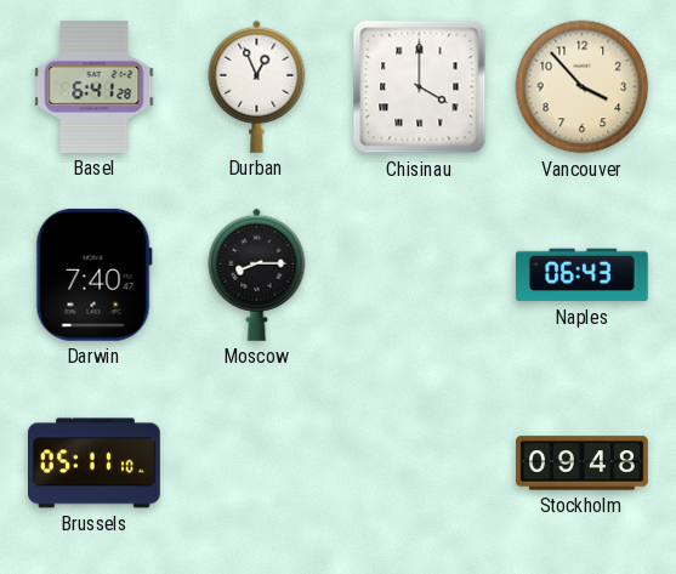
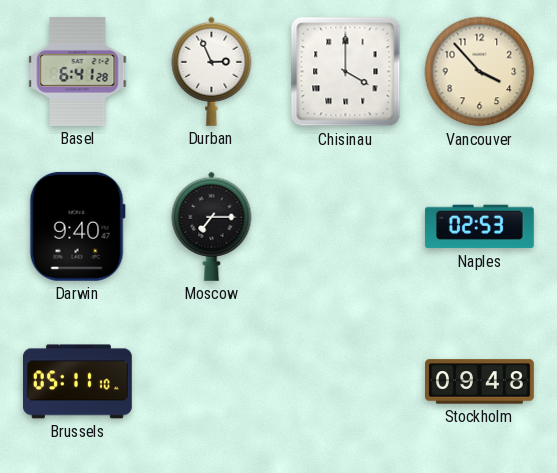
Durban: 12:56 -> 2:56
Darwin: 7:40 -> 9:40
Moscow: 8:15 -> 7:15
Naples: 06:43 -> 02:53
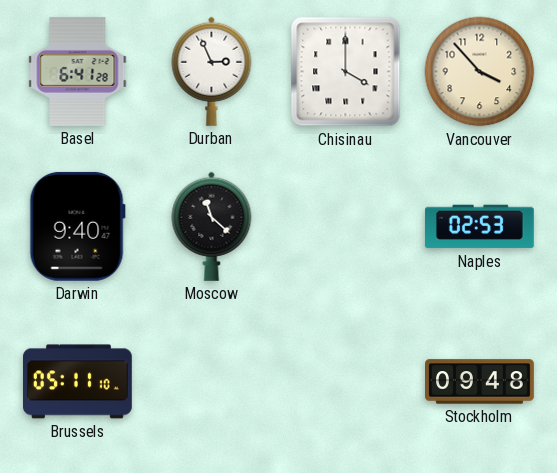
Moscow: 7:15 -> 11:22
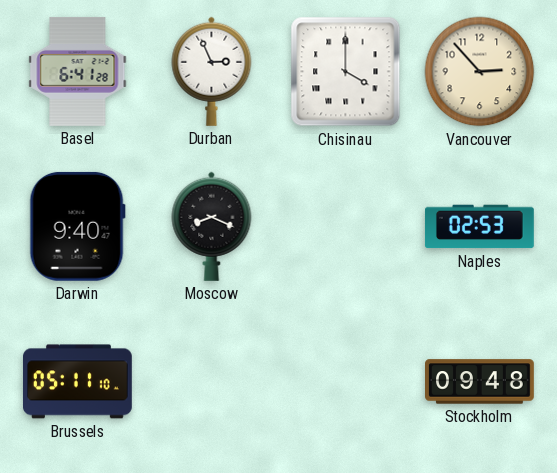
Vancouver: 3:53 -> 2:53
Moscow: 11:22 -> 8:19
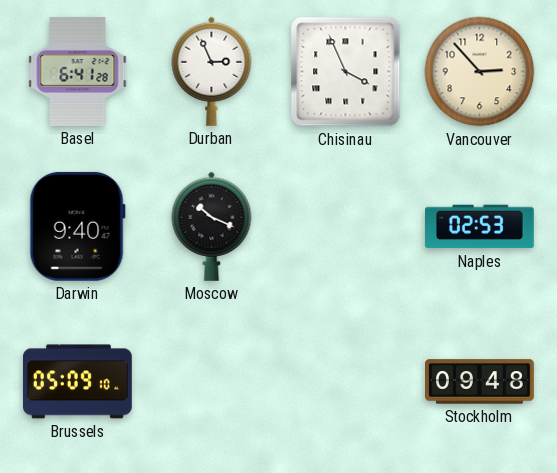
Chisinau: 4:00 -> 3:56
Moscow: 8:19 -> 10:19
Brussels: 05:11 -> 05:09
